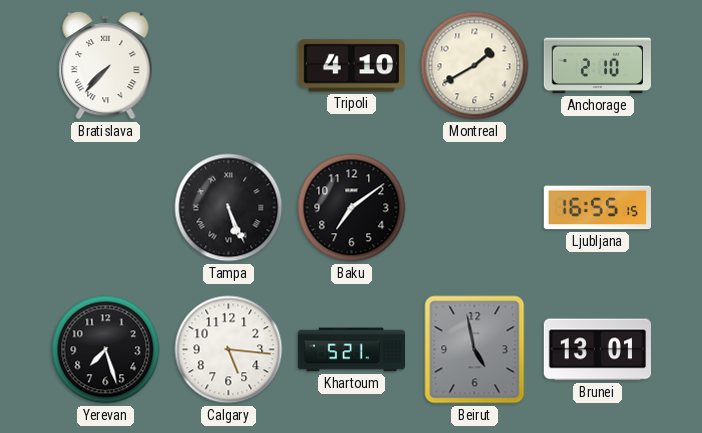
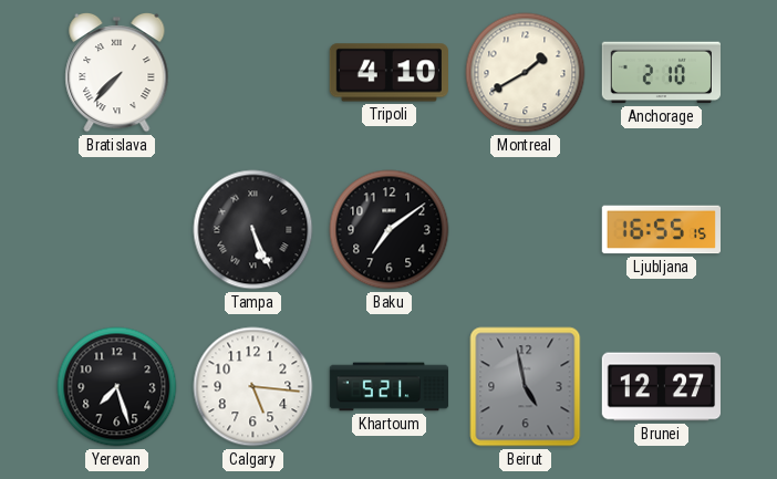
Brunei: 13:01 -> 12:27
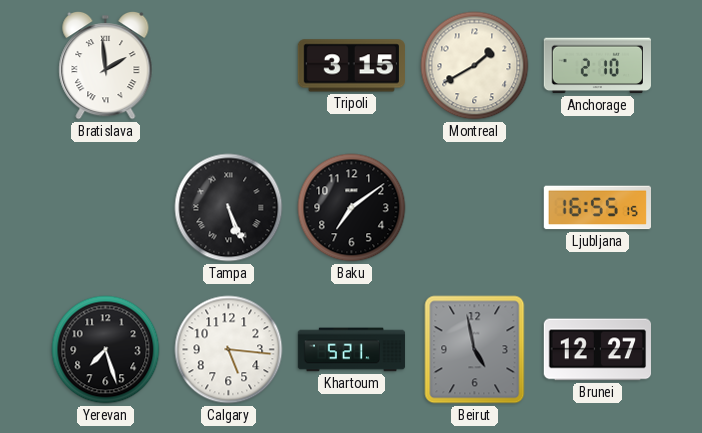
Bratislava: 7:37 -> 1:59
Tripoli: 4:10 -> 3:15
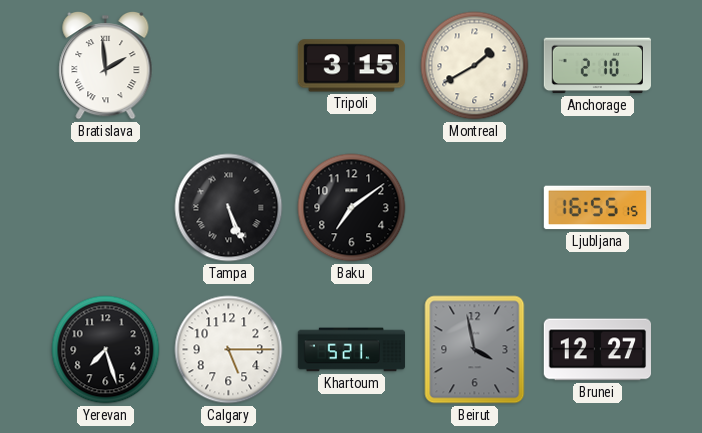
Calgary: 5:16 -> 5:15
Beirut: 4:58 -> 3:58
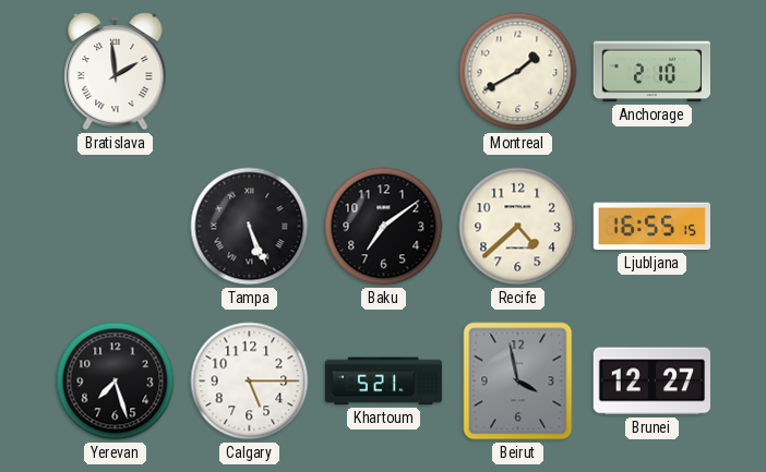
Tripoli: 3:15 -> none
Recife: none -> 4:38
